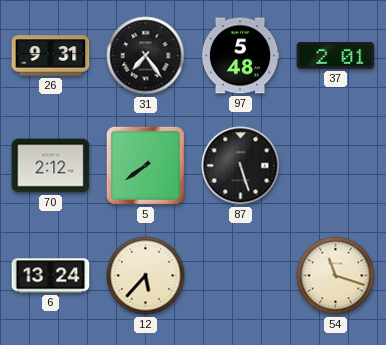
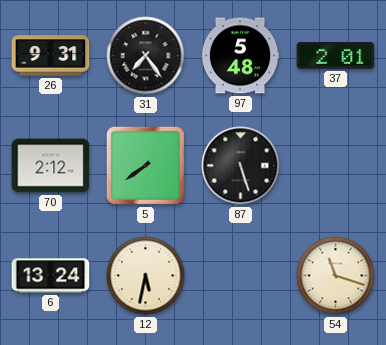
12: 5:37 -> 5:32
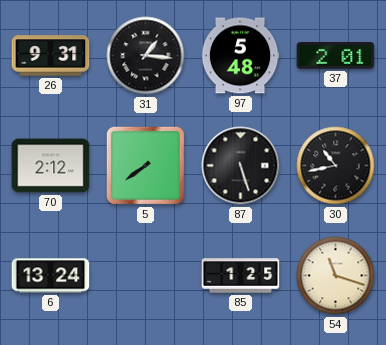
31: 7:24 -> 1:16
30: none -> 10:43
12: 5:32 -> none
85: none -> 1:25
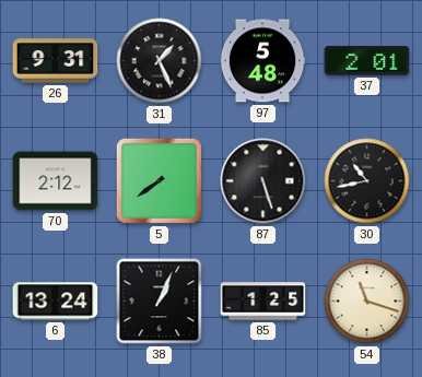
31: 1:16 -> 1:26
38: none -> 1:04
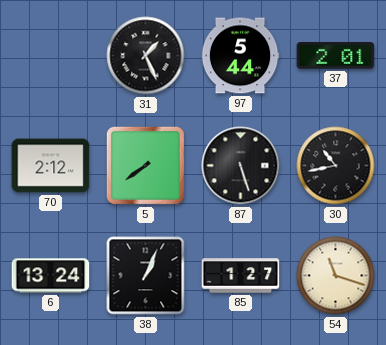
26: 9:31 -> none
97: 5:48 -> 5:44
85: 1:25 -> 1:27
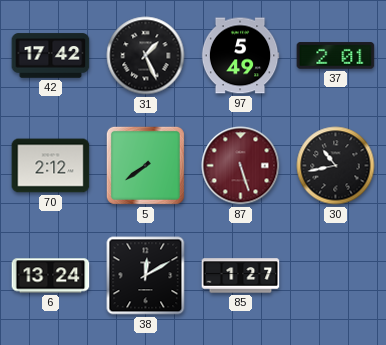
42: none -> 17:42
97: 5:44 -> 5:49
87 dial: black -> burgundy
38: 1:04 -> 12:10
54: 11:18 -> none
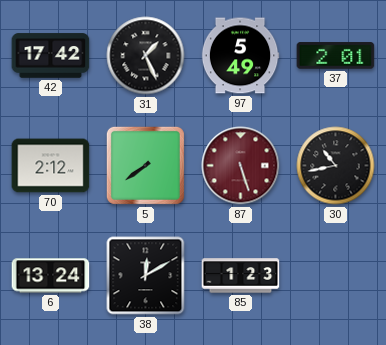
85: 1:27 -> 1:23
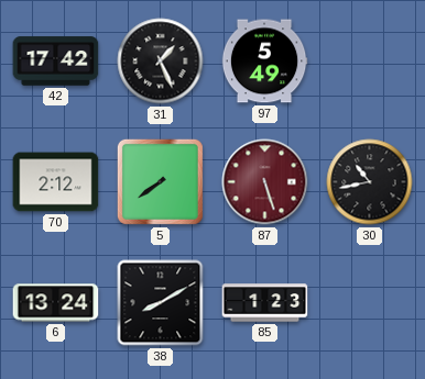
37: 2:01 -> none
38: 12:10 -> 8:10
